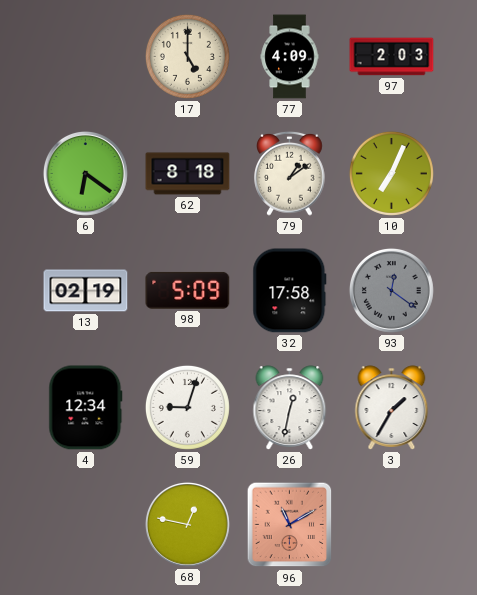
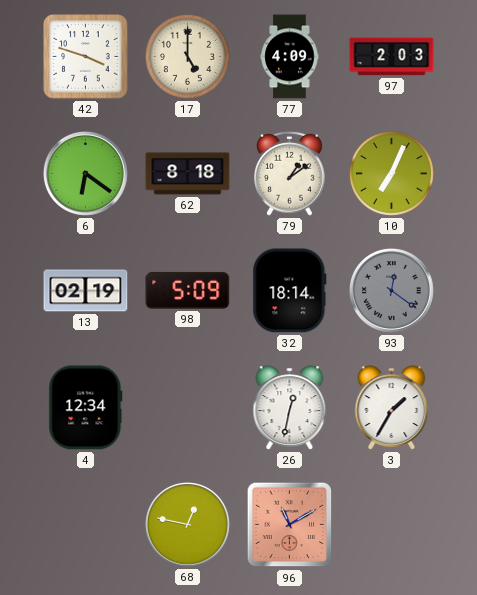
42: none -> 3:48
32: 17:58 -> 18:14
59: 9:03 -> none
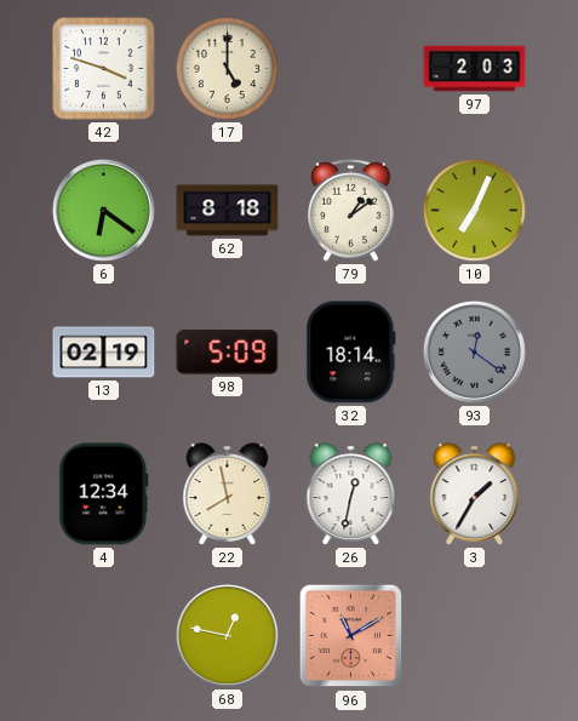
77: 4:09 -> none
22: none -> 7:58
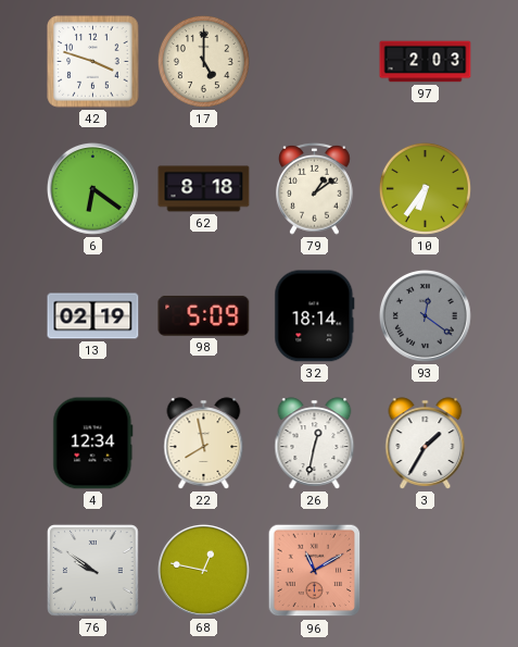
10: 7:04 -> 6:36
76: none -> 9:51
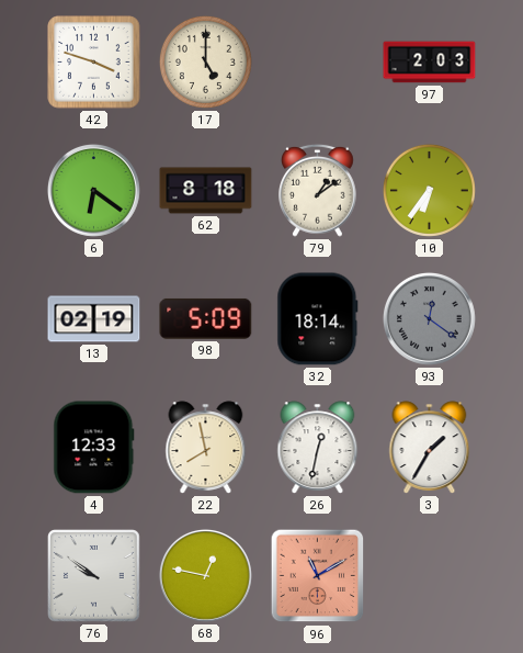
4: 12:34 -> 12:33
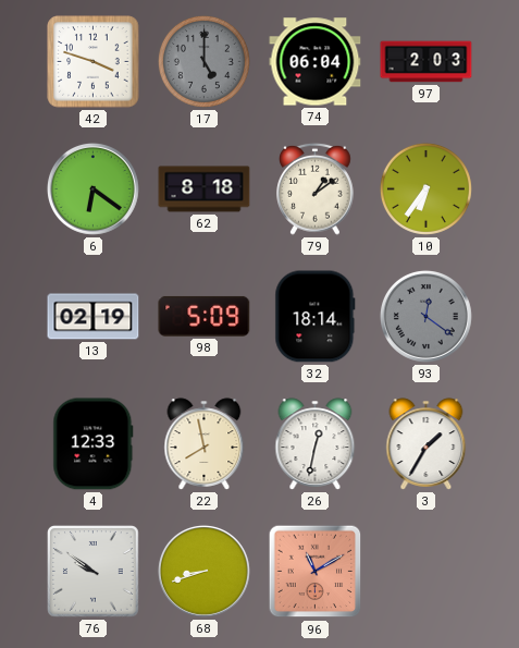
17 dial: cream -> grey
74: none -> 06:04
68: 12:47 -> 8:42
